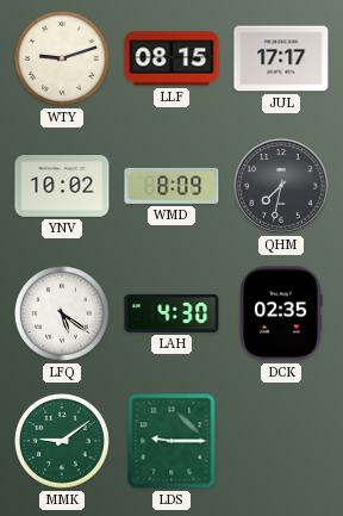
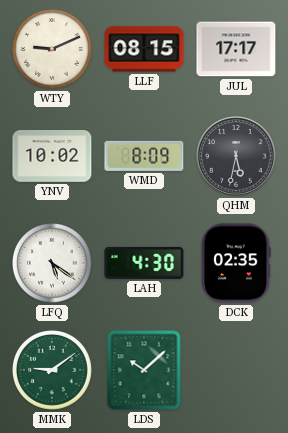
WTY: 9:12 -> 9:11
QHM: 7:32 -> 5:32
LDS: 9:15 -> 10:08
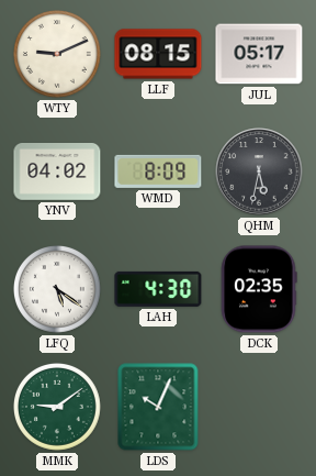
JUL: 17:17 -> 05:17
YNV: 10:02 -> 04:02
LDS: 10:08 -> 10:04
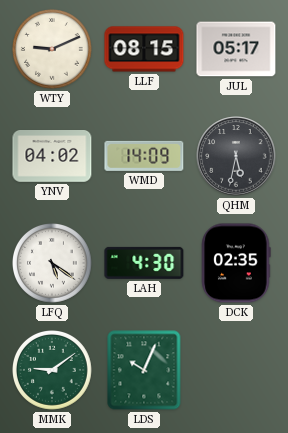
WMD: 8:09 -> 14:09
